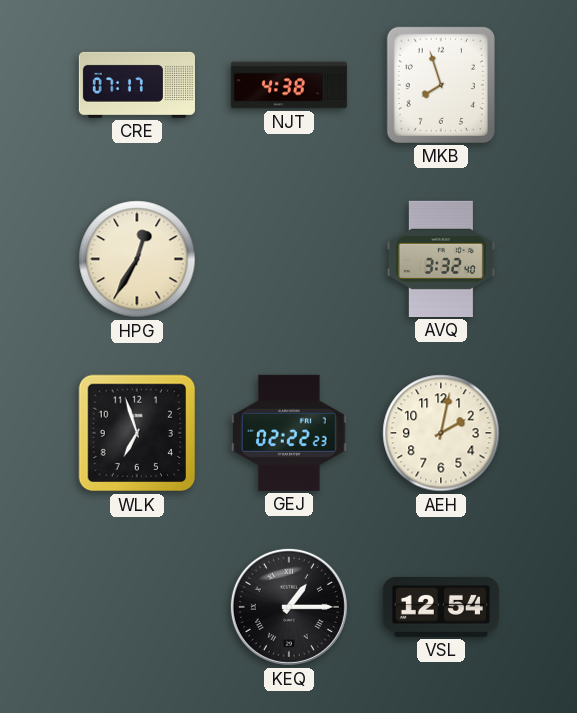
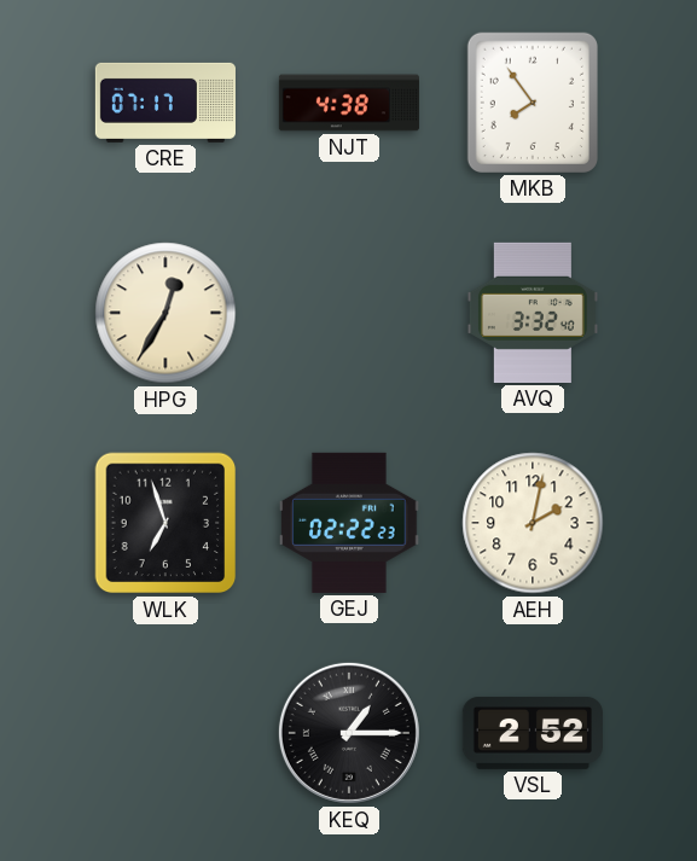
MKB: 7:57 -> 7:54
VSL: 12:54 -> 2:52
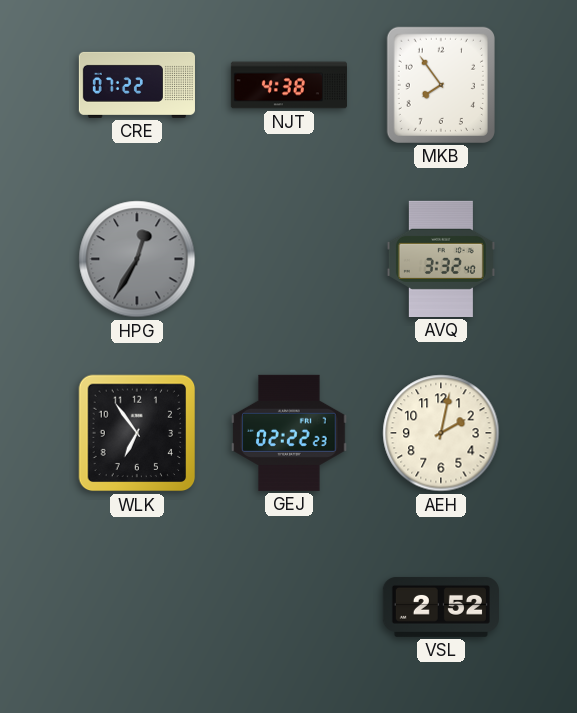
CRE: 07:17 -> 07:22
HPG dial: cream -> grey
WLK: 6:57 -> 6:54
KEQ: 1:15 -> none
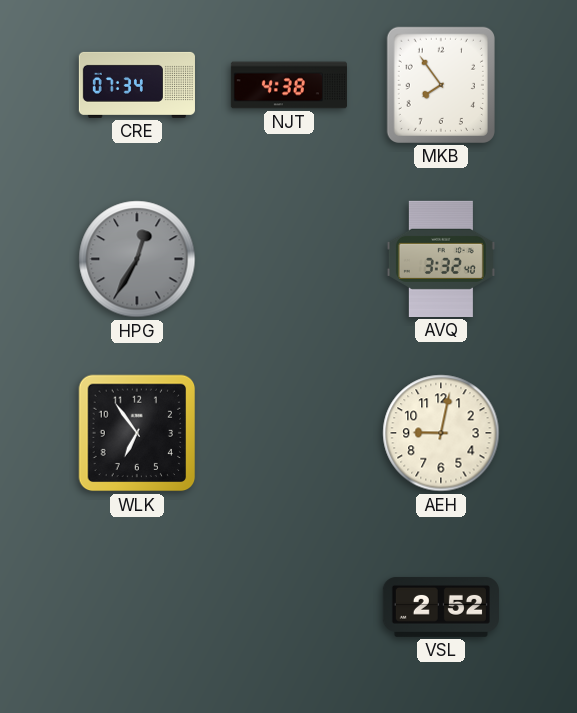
CRE: 07:22 -> 07:34
GEJ: 02:22 -> none
AEH: 2:02 -> 9:02
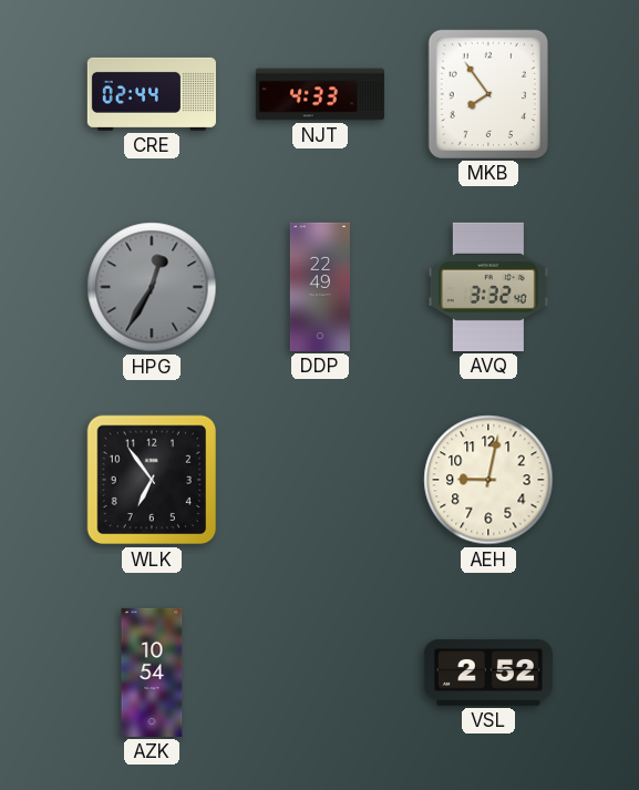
CRE: 07:34 -> 02:44
NJT: 4:38 -> 4:33
DDP: none -> 22:49
AZK: none -> 10:54
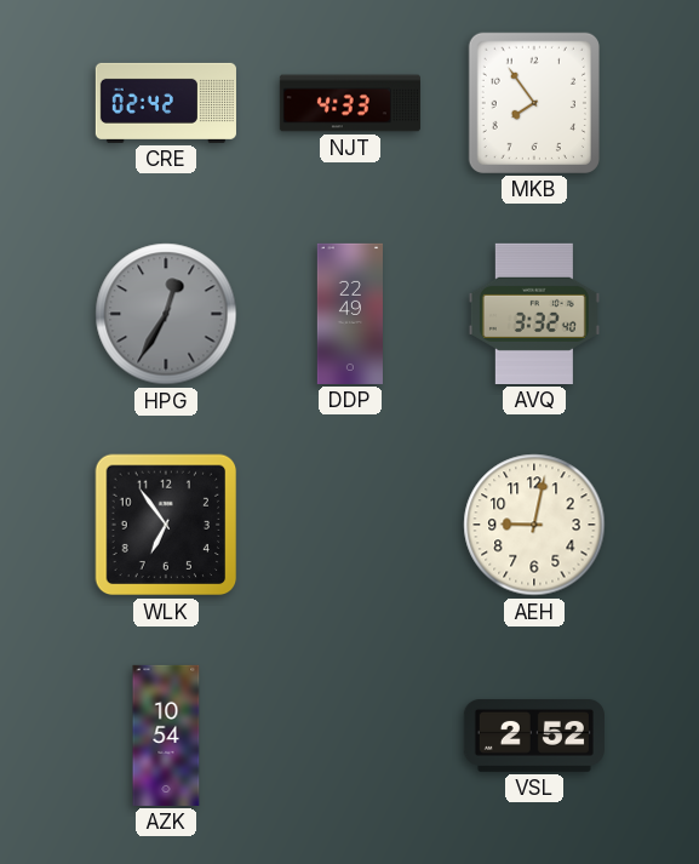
CRE: 02:44 -> 02:42
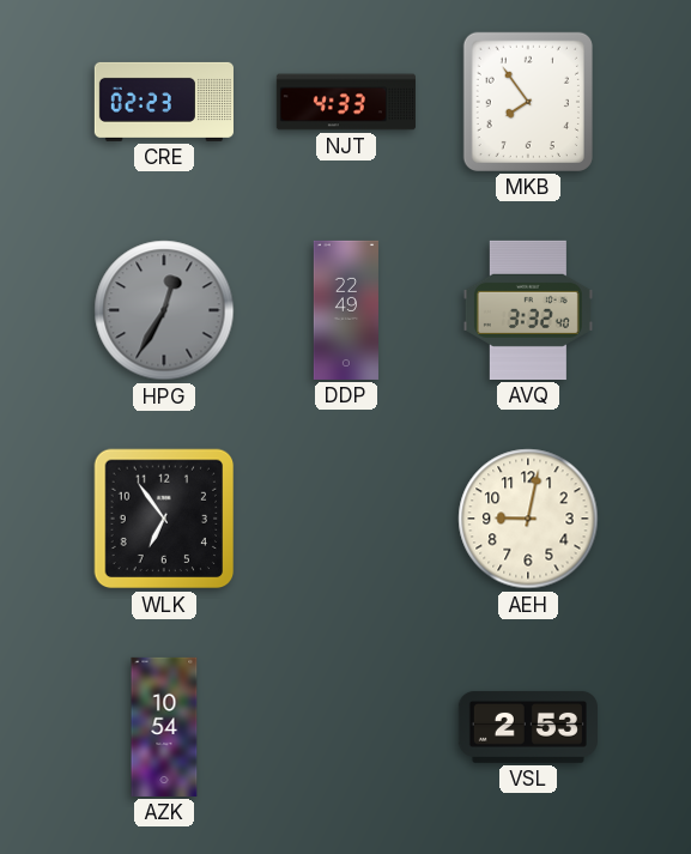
CRE: 02:42 -> 02:23
VSL: 2:52 -> 2:53
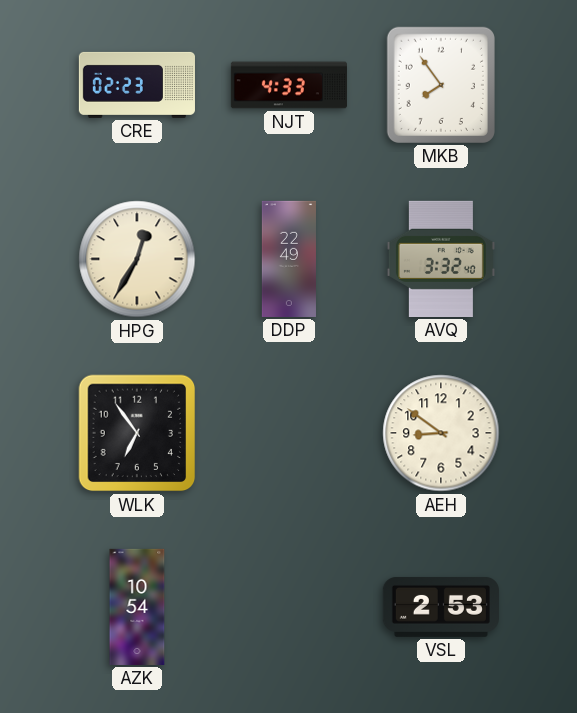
HPG dial: grey -> cream
AEH: 9:02 -> 8:51
